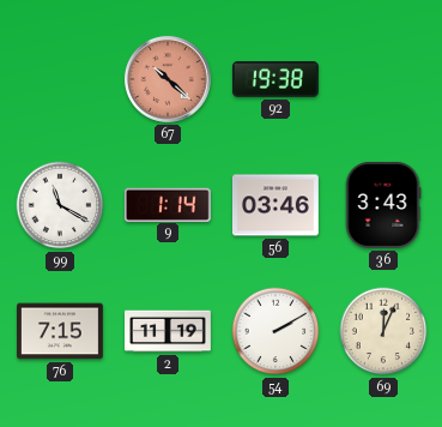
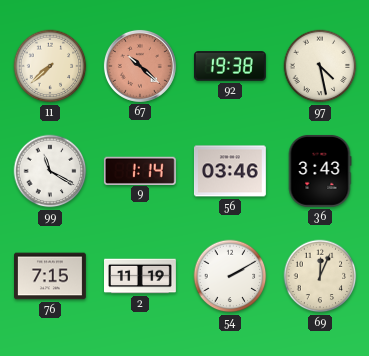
11: none -> 7:38
97: none -> 4:28
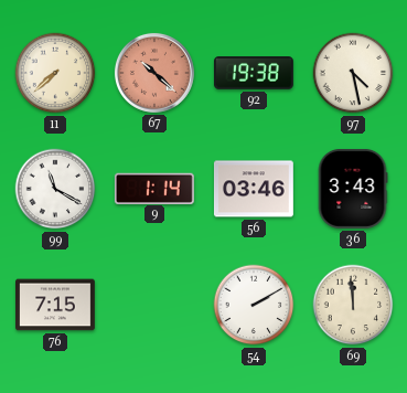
2: 11:19 -> none
69: 12:04 -> 11:59
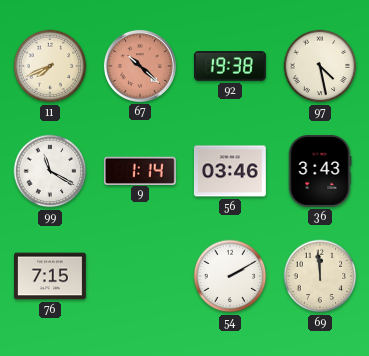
11: 7:38 -> 7:41
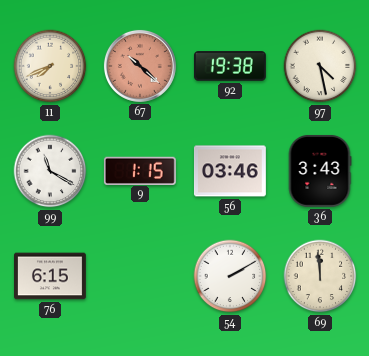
9: 1:14 -> 1:15
76: 7:15 -> 6:15
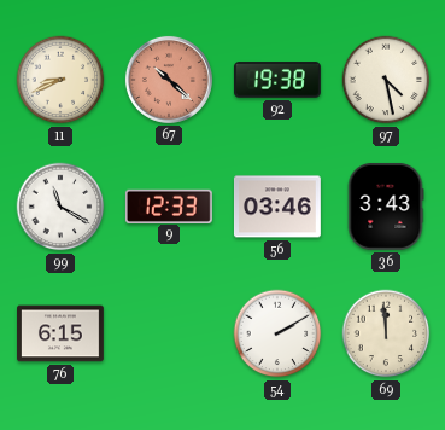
11: 7:41 -> 8:41
9: 1:15 -> 12:33
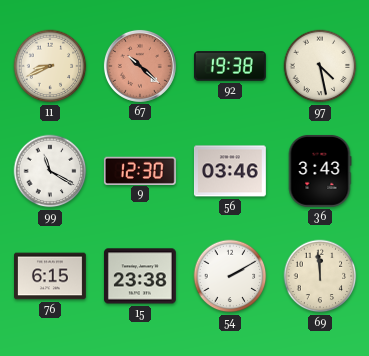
9: 12:33 -> 12:30
15: none -> 23:38
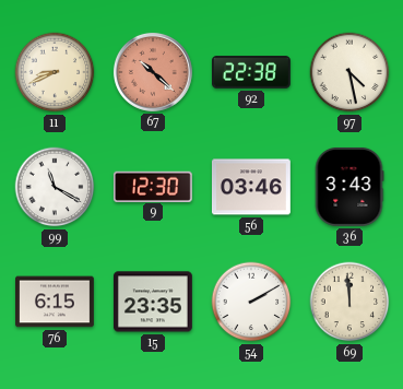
92: 19:38 -> 22:38
15: 23:38 -> 23:35
